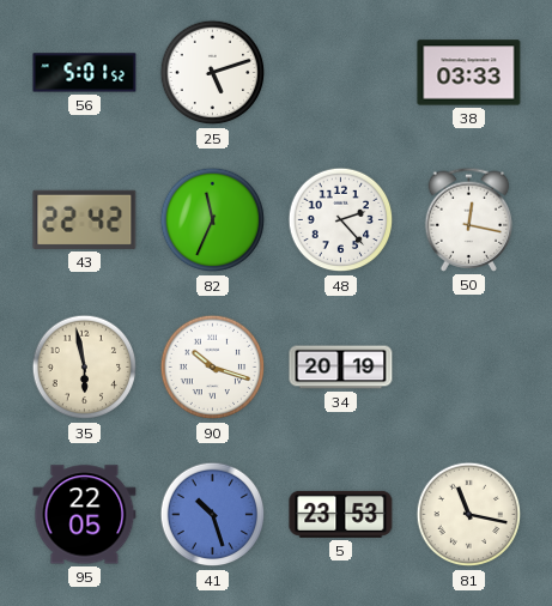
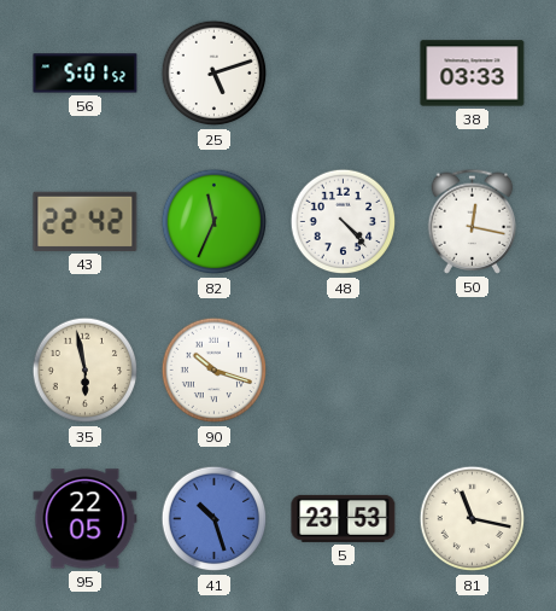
48: 2:23 -> 4:23
34: 20:19 -> none
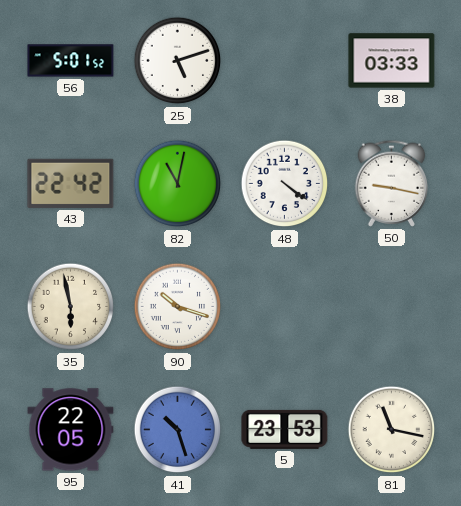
82: 11:34 -> 11:02
48: 4:23 -> 4:21
50: 12:17 -> 9:17
